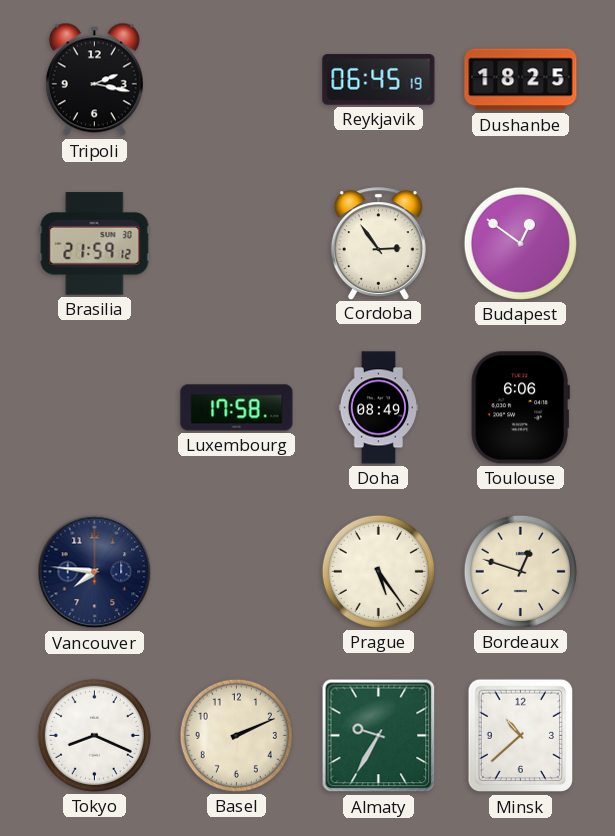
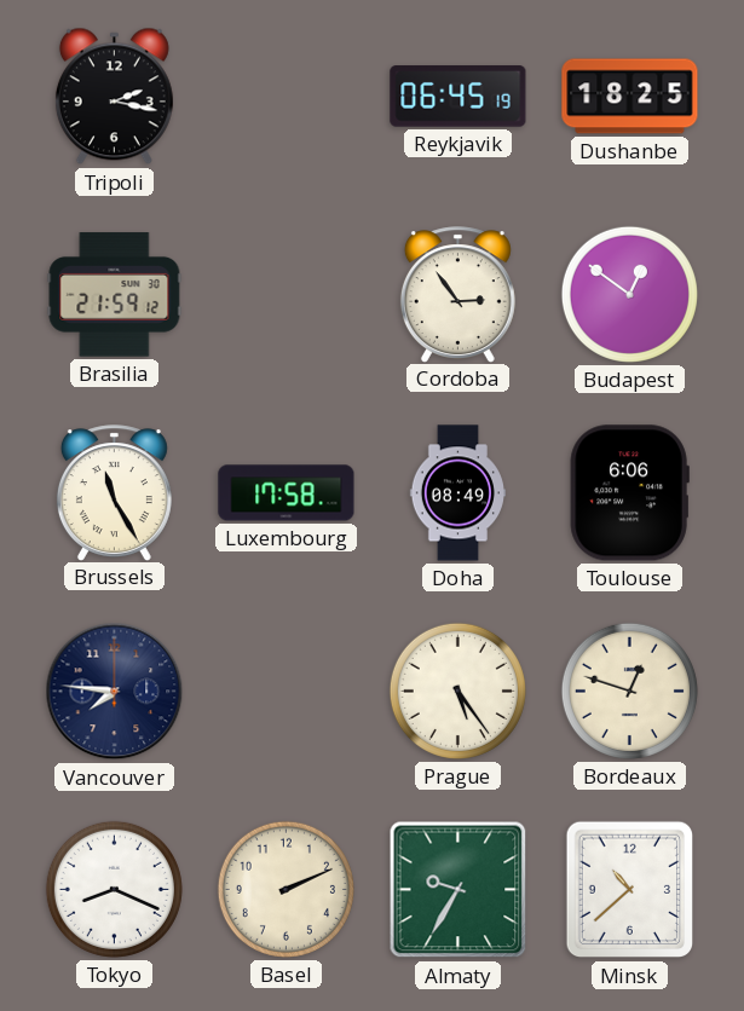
Brussels: none -> 11:25
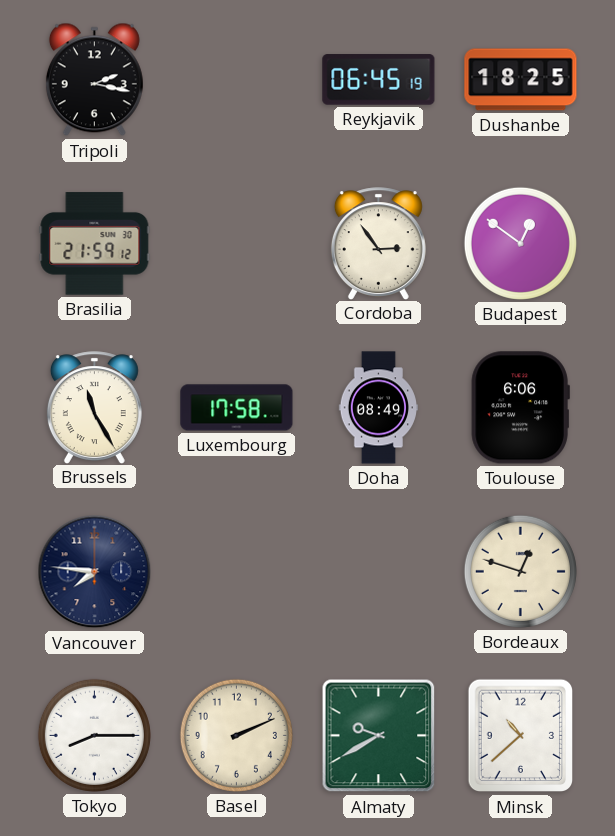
Prague: 5:24 -> none
Tokyo: 8:19 -> 8:15
Almaty: 9:35 -> 9:40
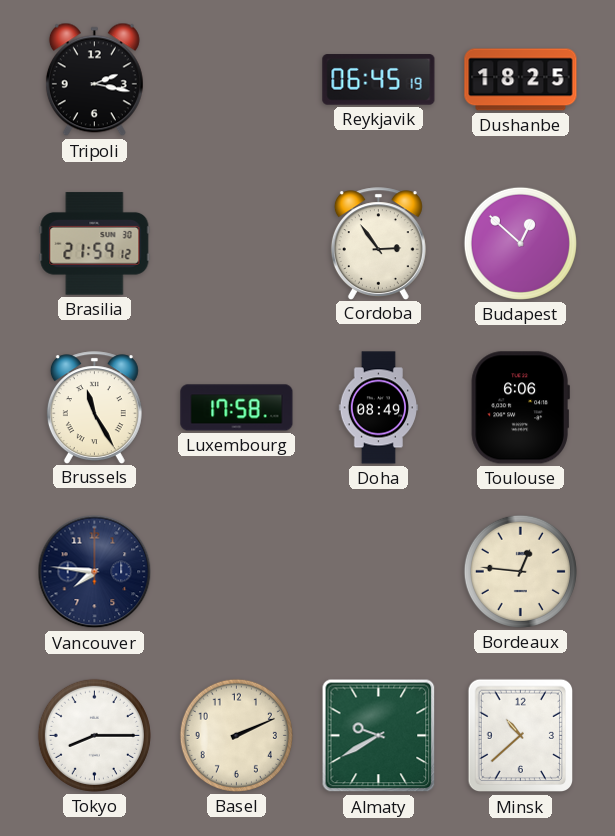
Budapest: 12:51 -> 12:52
Bordeaux: 12:48 -> 12:46
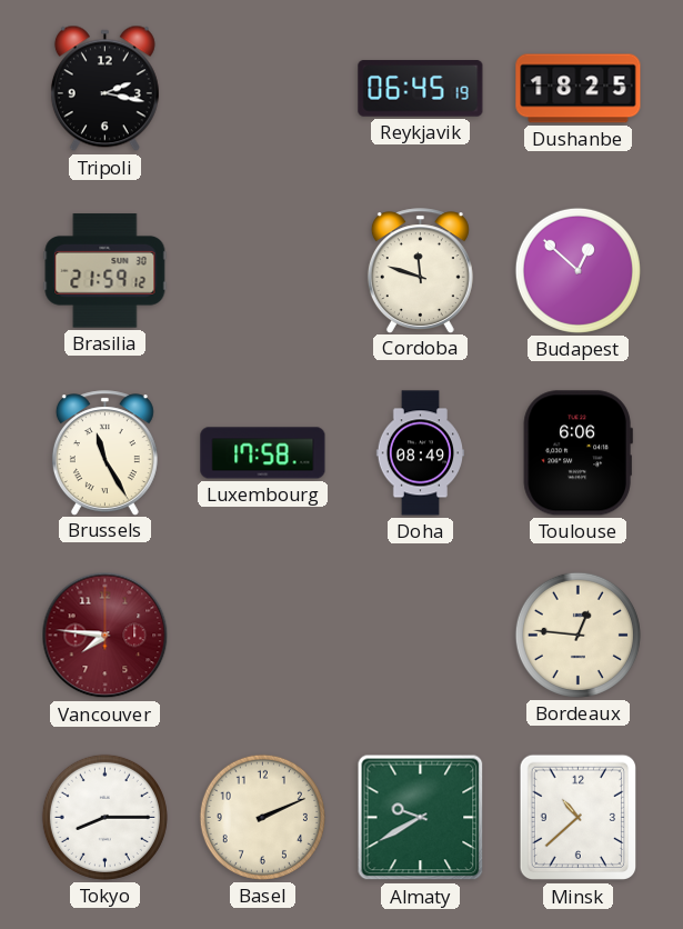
Cordoba: 2:54 -> 11:48
Vancouver dial: navy -> burgundy
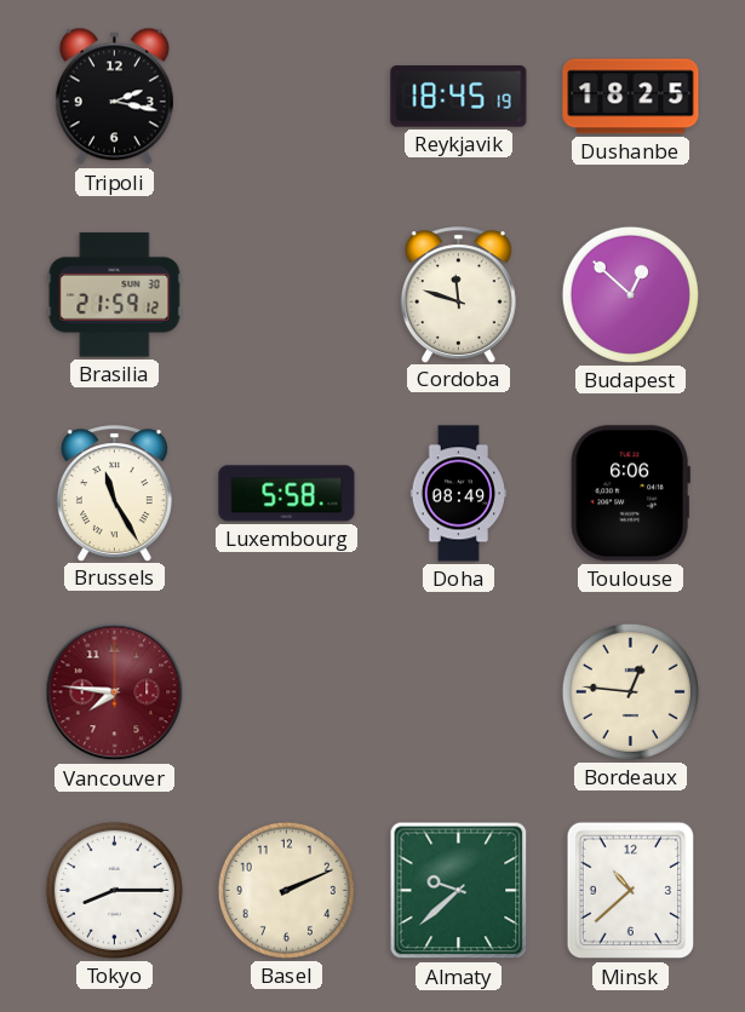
Reykjavik: 06:45 -> 18:45
Luxembourg: 17:58 -> 5:58
Almaty: 9:40 -> 9:38
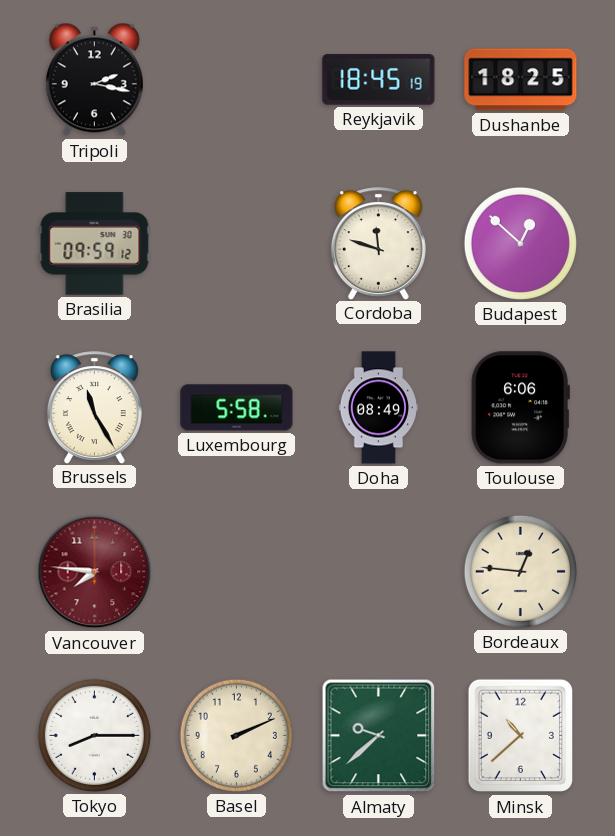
Brasilia: 21:59 -> 09:59
